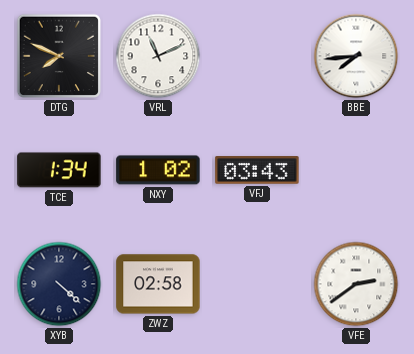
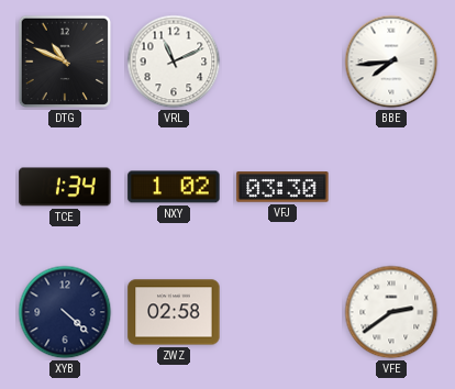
DTG: 7:49 -> 10:49
VFJ: 03:43 -> 03:30
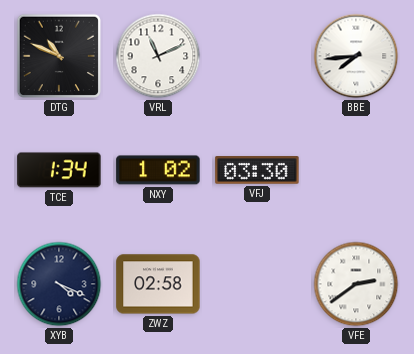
XYB: 4:22 -> 4:19
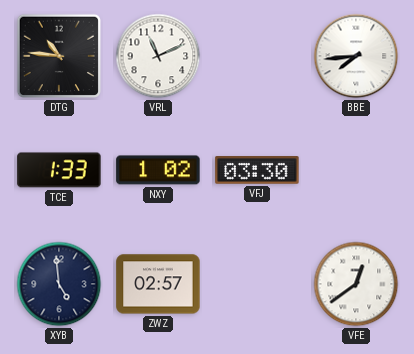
DTG: 10:49 -> 10:46
TCE: 1:34 -> 1:33
XYB: 4:19 -> 4:59
ZWZ: 02:58 -> 02:57
VFE: 2:39 -> 12:39
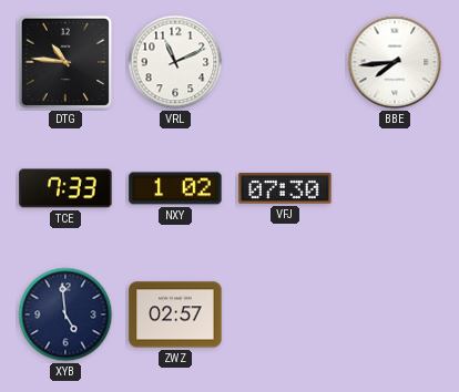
TCE: 1:33 -> 7:33
VFJ: 03:30 -> 07:30
VFE: 12:39 -> none
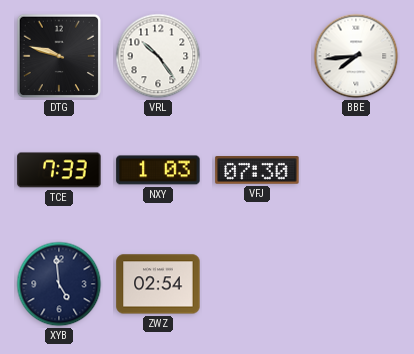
DTG: 10:46 -> 9:48
VRL: 11:11 -> 10:24
NXY: 1:02 -> 1:03
ZWZ: 02:57 -> 02:54
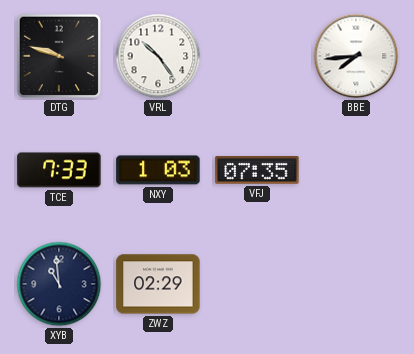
VFJ: 07:30 -> 07:35
XYB: 4:59 -> 10:59
ZWZ: 02:54 -> 02:29
